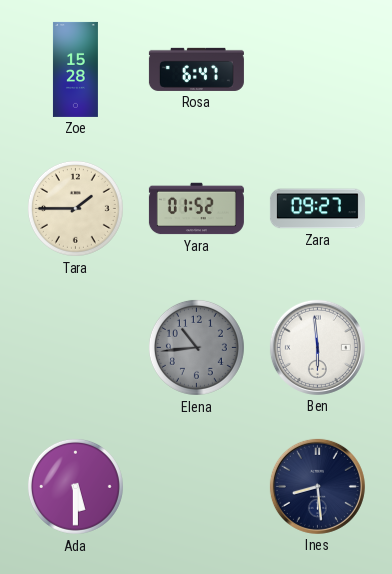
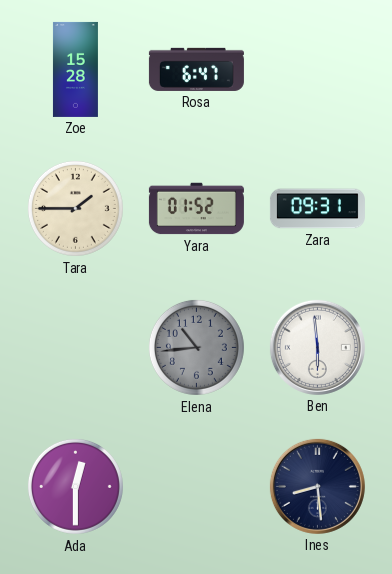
Zara: 09:27 -> 09:31
Ada: 5:30 -> 12:30
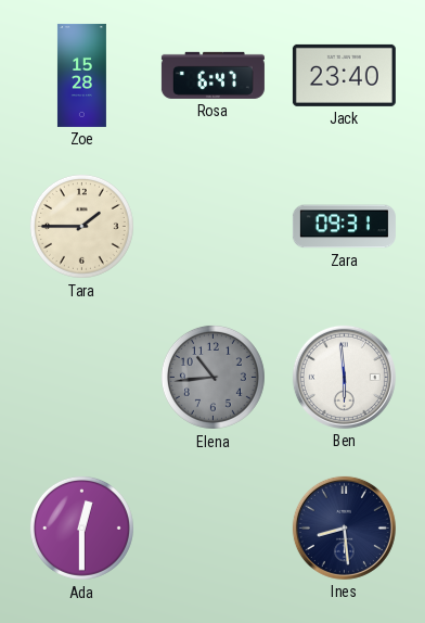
Jack: none -> 23:40
Yara: 01:52 -> none
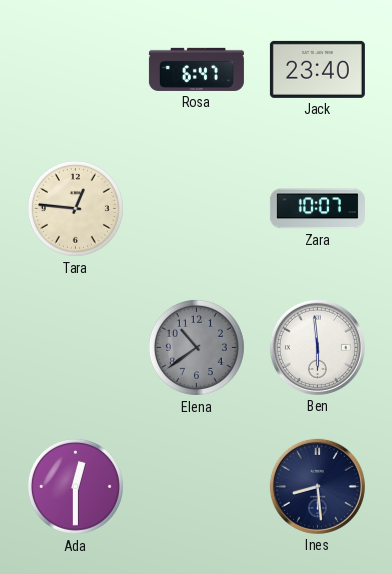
Zoe: 15:28 -> none
Tara: 1:45 -> 12:46
Zara: 09:31 -> 10:07
Elena: 10:44 -> 10:39
